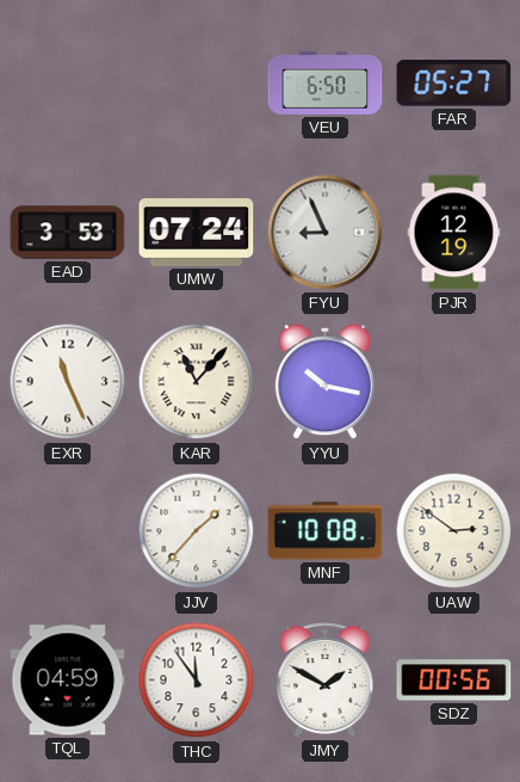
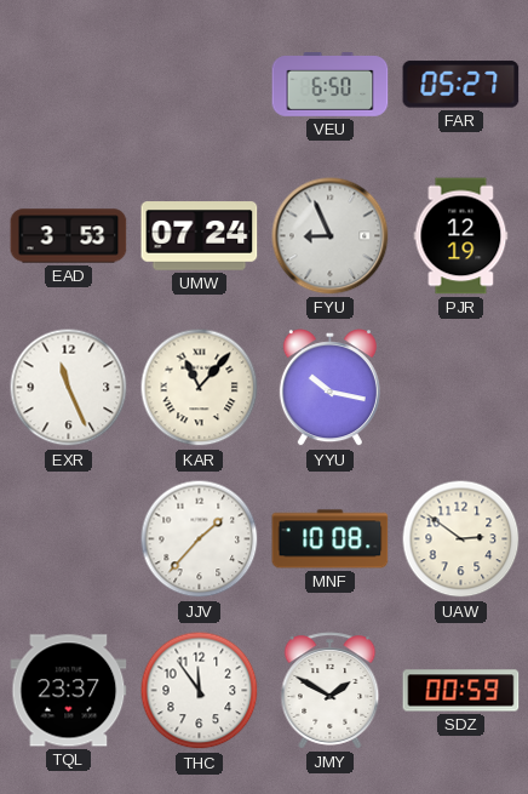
TQL: 04:59 -> 23:37
SDZ: 00:56 -> 00:59
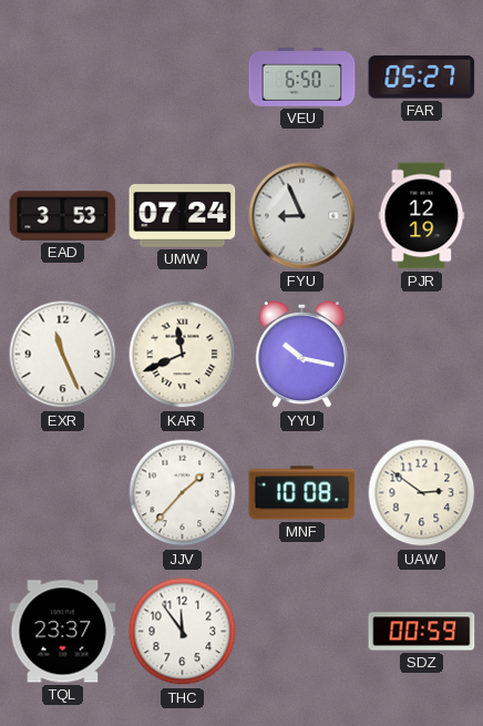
KAR: 11:07 -> 11:41
JMY: 1:50 -> none
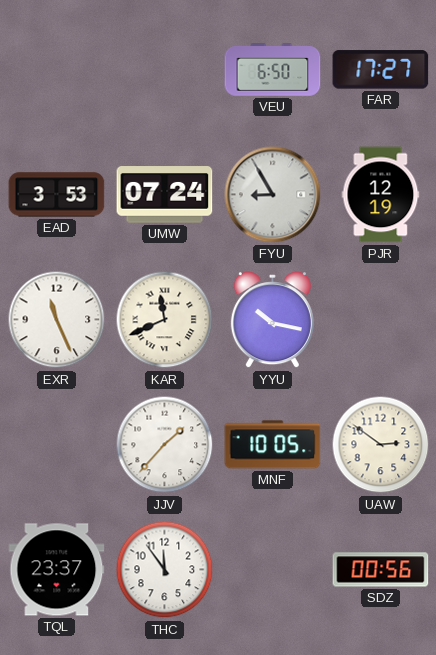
FAR: 05:27 -> 17:27
FYU: 8:56 -> 8:55
MNF: 10:08 -> 10:05
SDZ: 00:59 -> 00:56
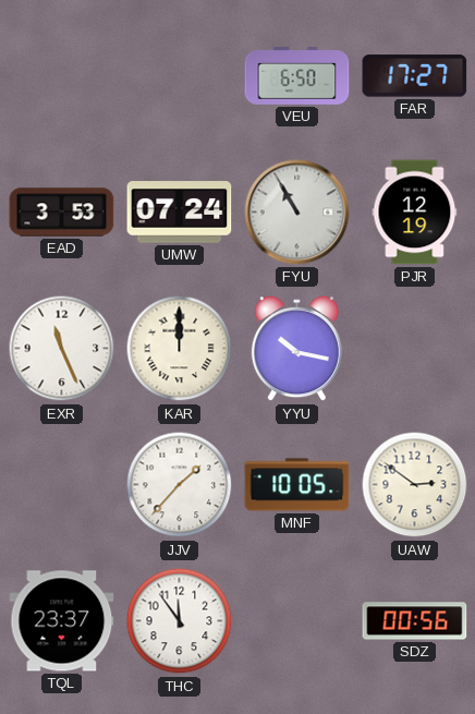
FYU: 8:55 -> 10:55
KAR: 11:41 -> 12:00
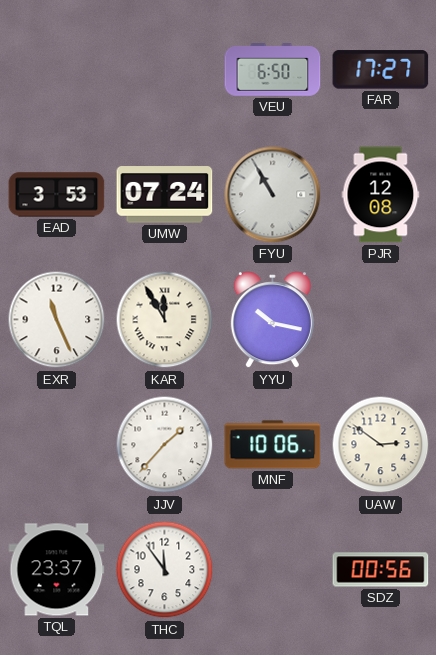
PJR: 12:19 -> 12:08
KAR: 12:00 -> 11:55
MNF: 10:05 -> 10:06
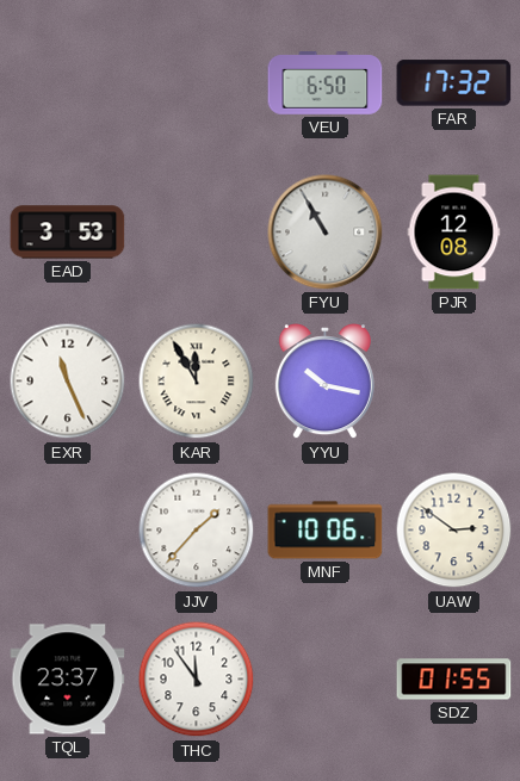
FAR: 17:27 -> 17:32
UMW: 07:24 -> none
SDZ: 00:56 -> 01:55
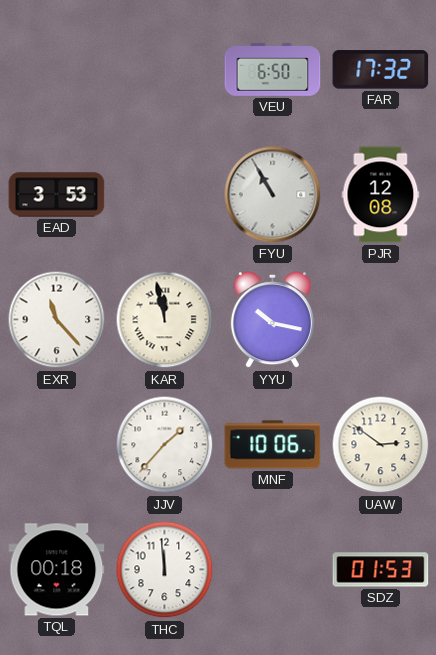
EXR: 11:26 -> 11:23
KAR: 11:55 -> 11:58
TQL: 23:37 -> 00:18
THC: 11:54 -> 11:59
SDZ: 01:55 -> 01:53
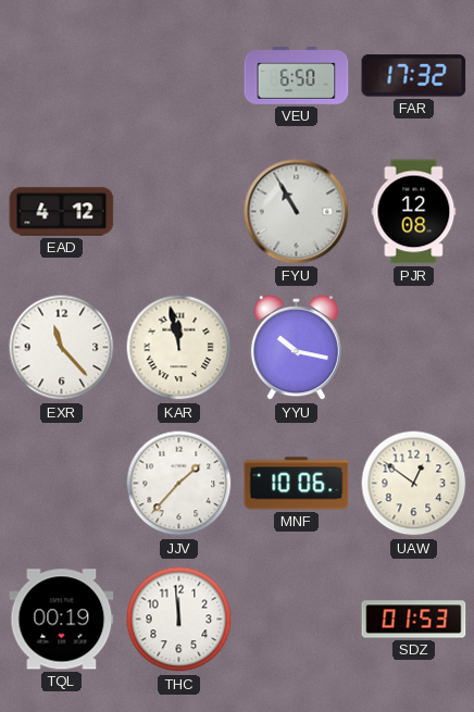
EAD: 3:53 -> 4:12
UAW: 2:51 -> 12:51
TQL: 00:18 -> 00:19
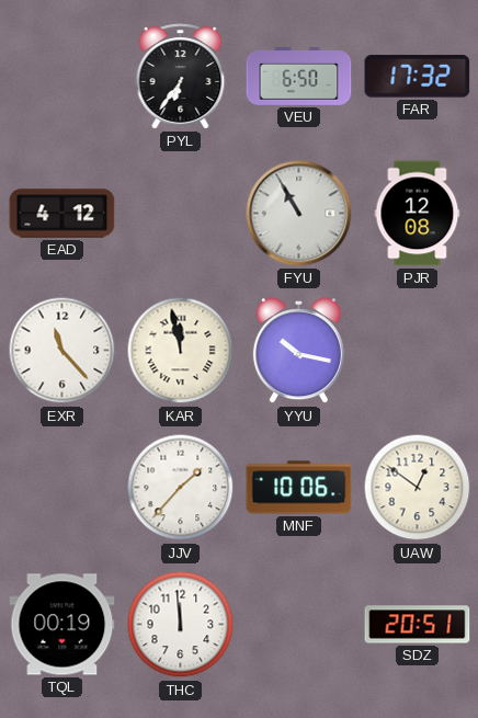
PYL: none -> 6:36
SDZ: 01:53 -> 20:51
